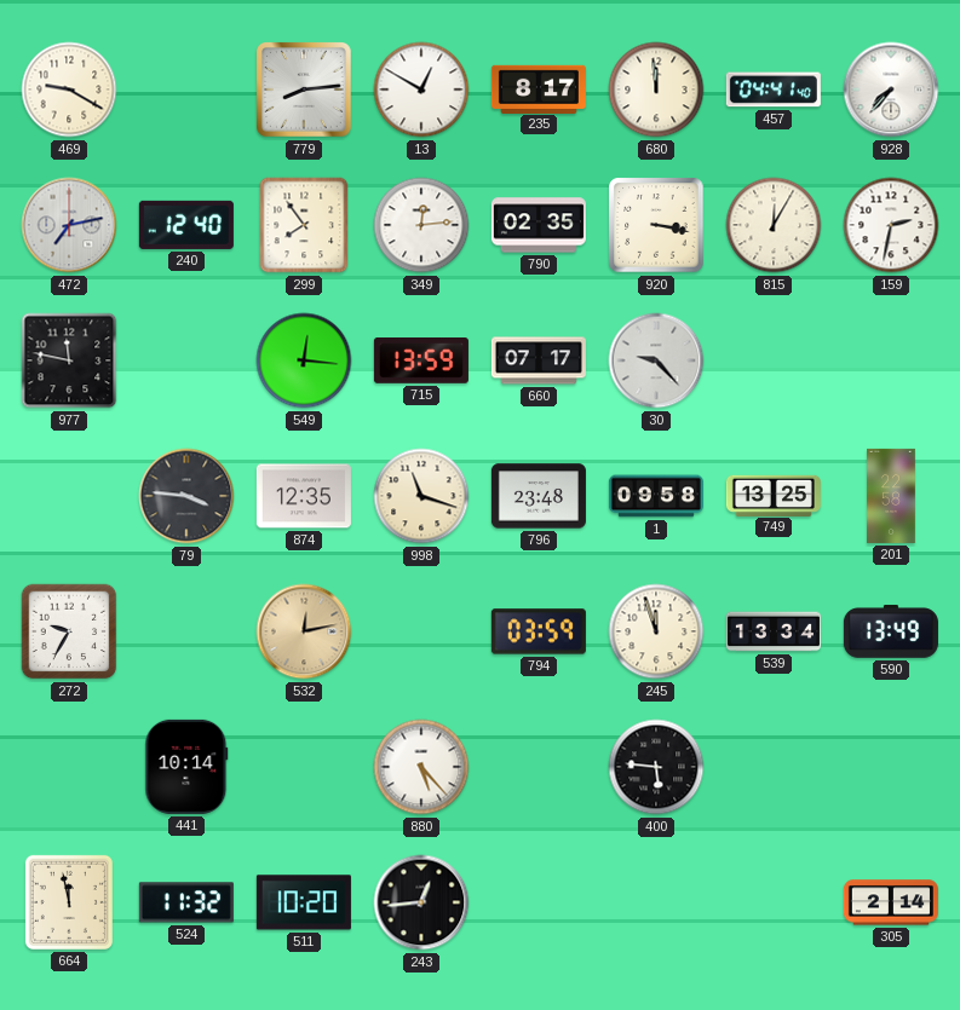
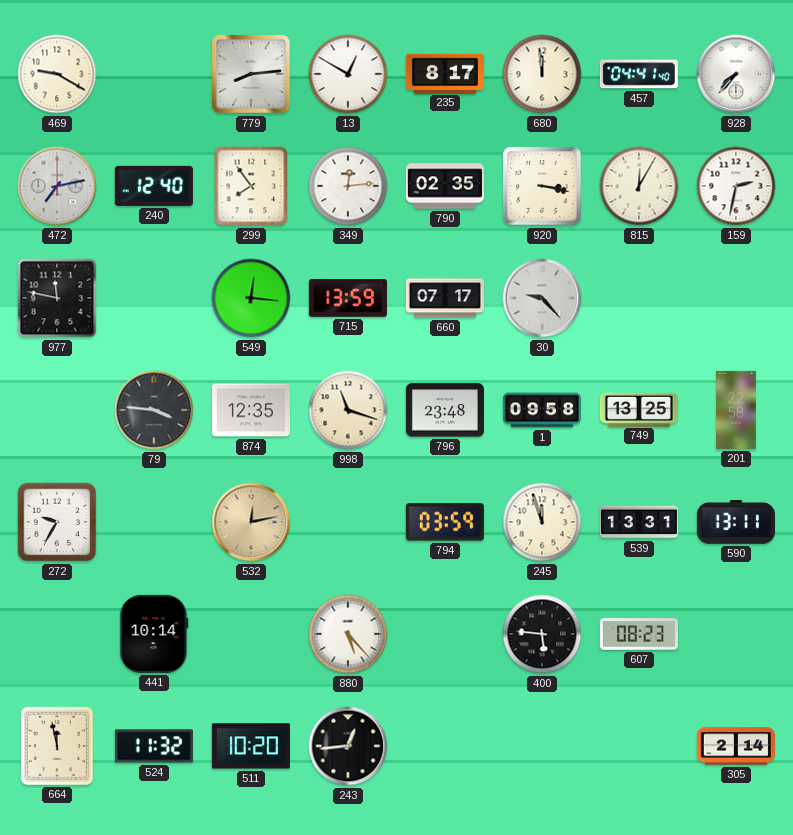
539: 13:34 -> 13:31
590: 13:49 -> 13:11
607: none -> 08:23
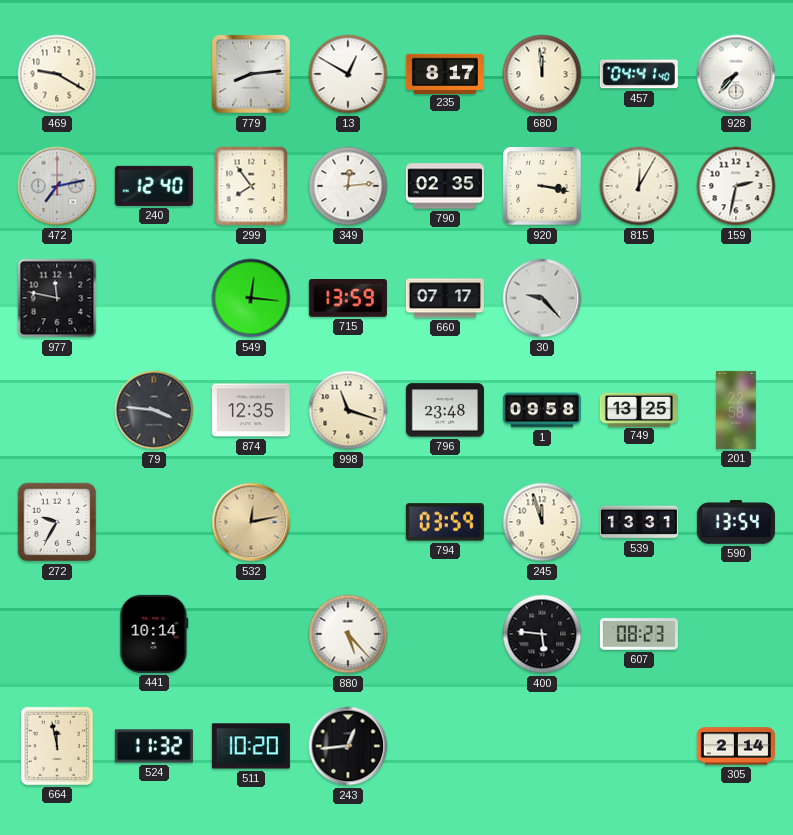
590: 13:11 -> 13:54
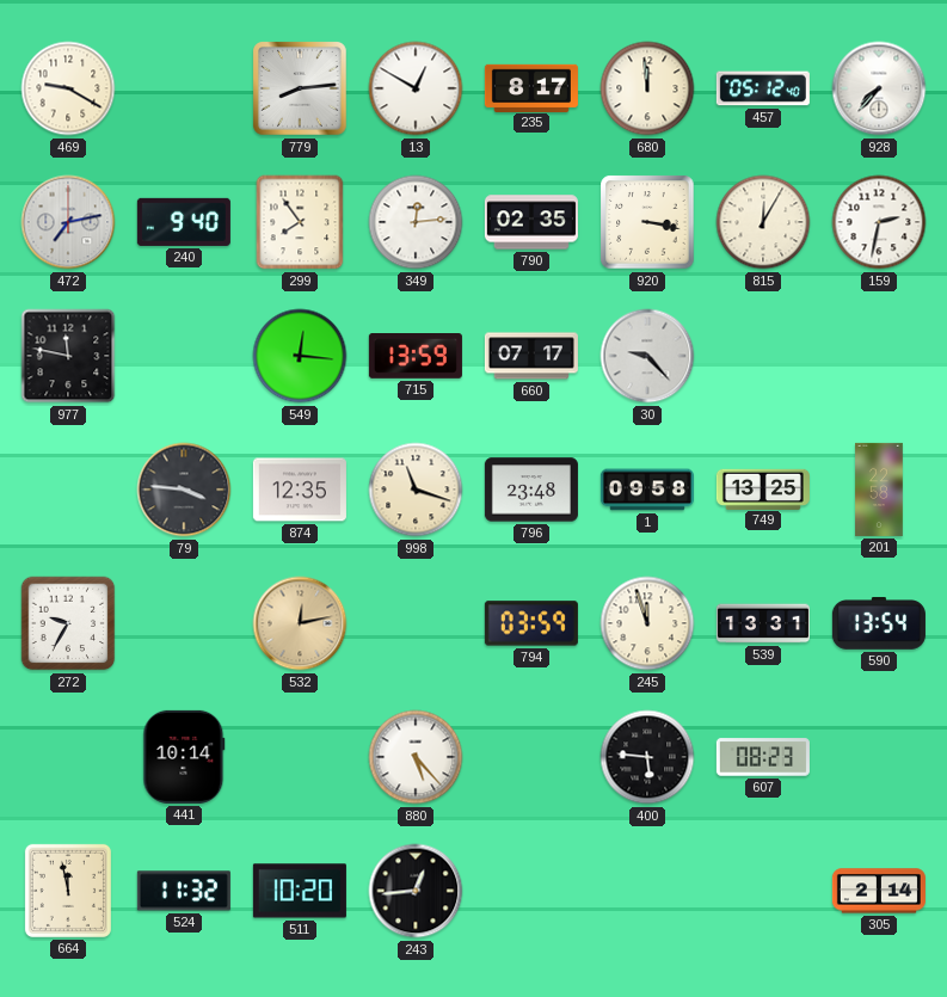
457: 04:41 -> 05:12
240: 12:40 -> 9:40
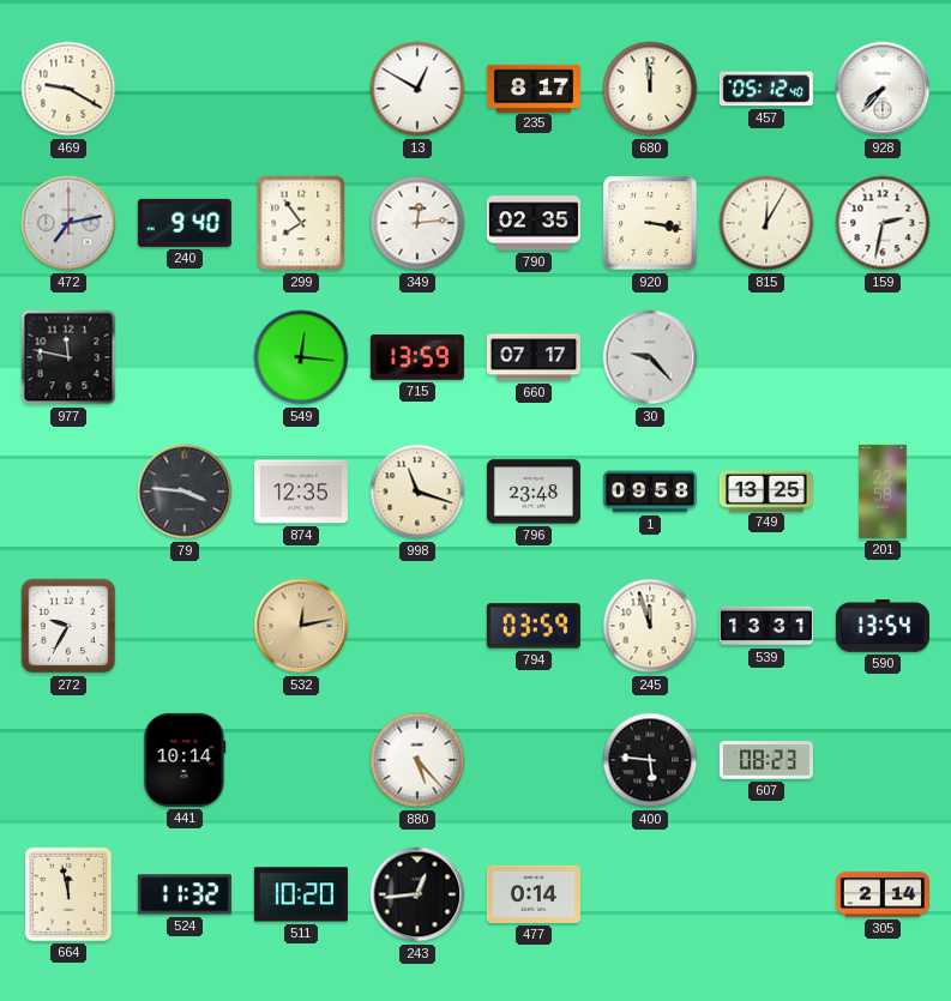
779: 8:14 -> none
477: none -> 0:14
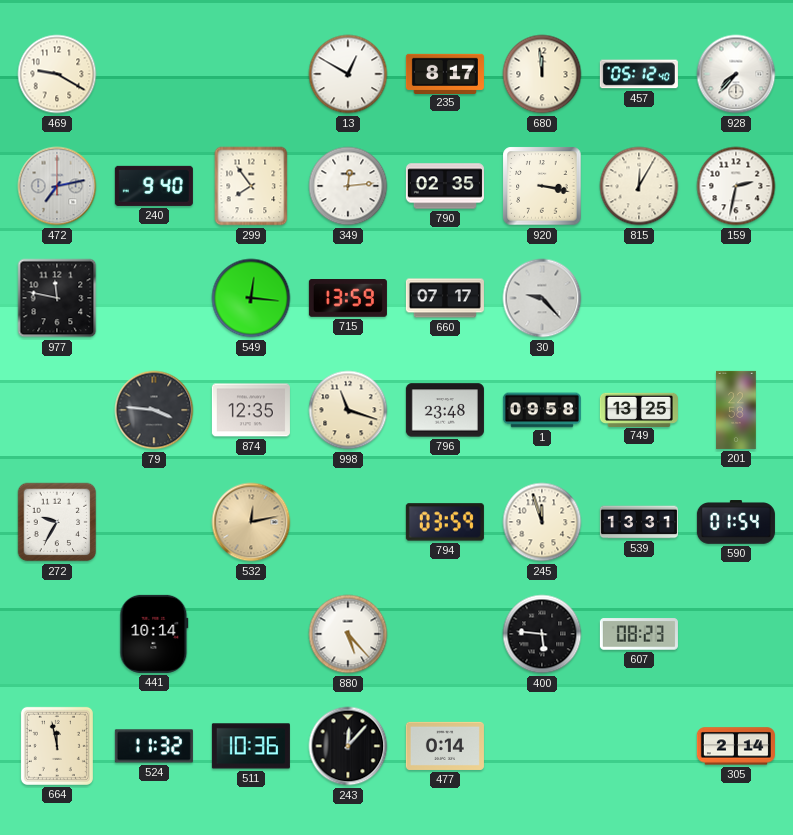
590: 13:54 -> 01:54
511: 10:20 -> 10:36
243: 12:44 -> 12:07
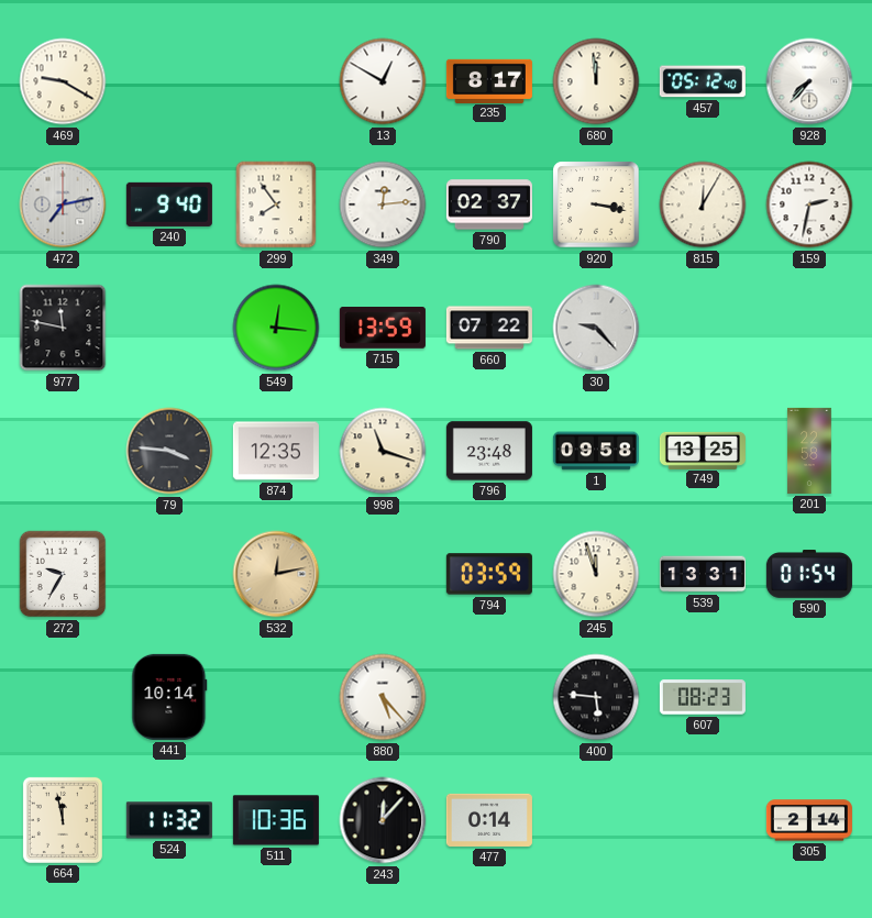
790: 02:35 -> 02:37
660: 07:17 -> 07:22
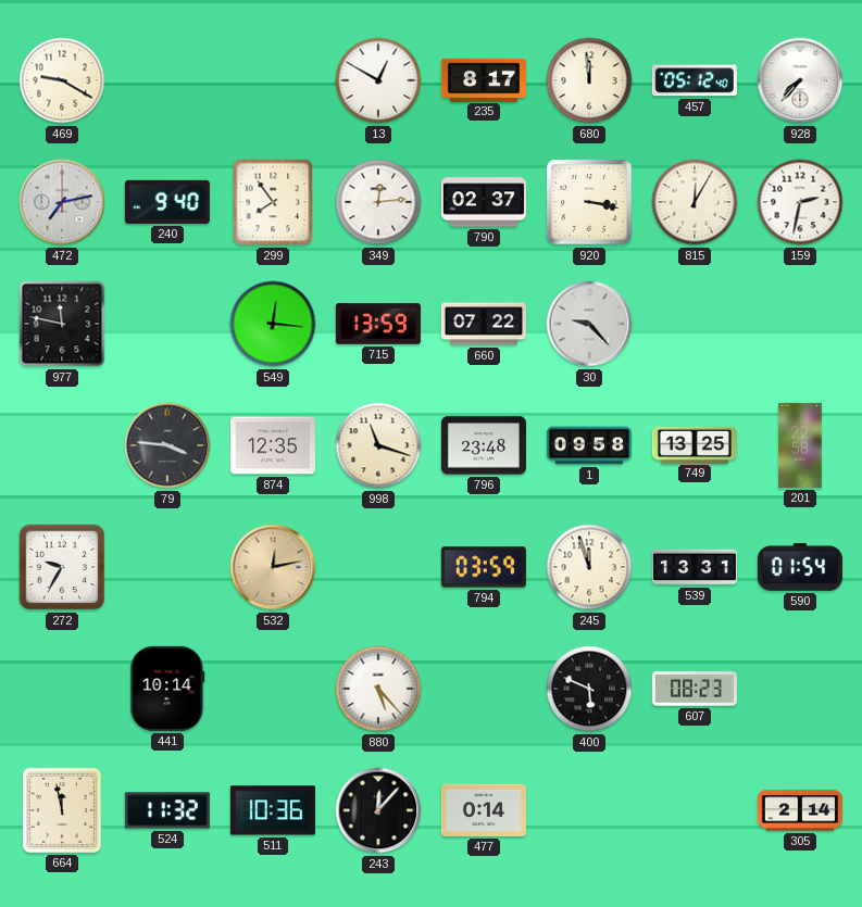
400: 5:46 -> 5:49
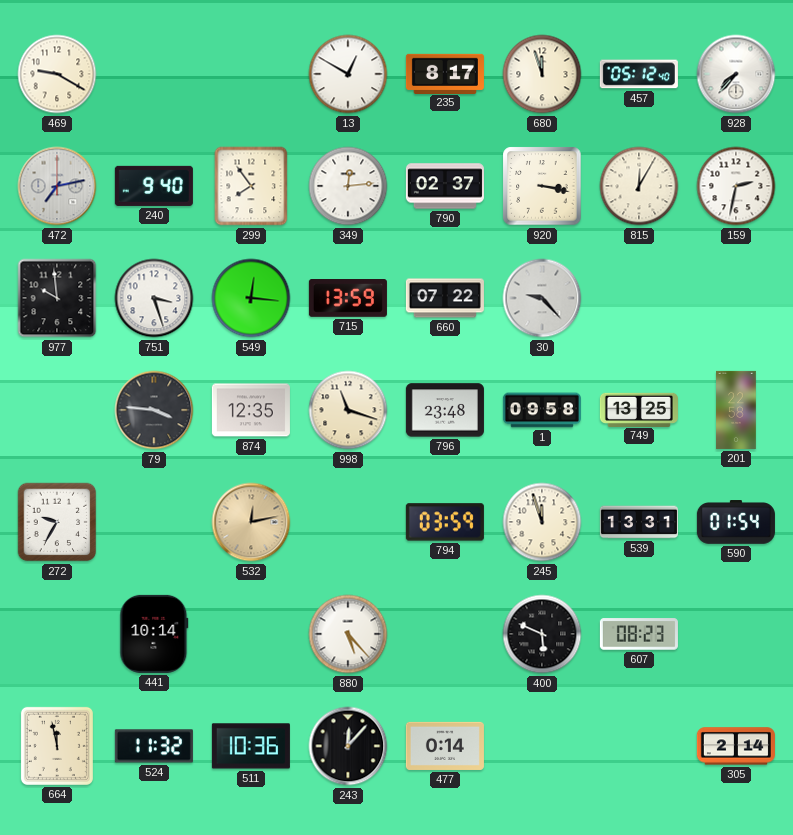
680: 11:59 -> 11:57
977: 11:47 -> 9:59
751: none -> 3:27
